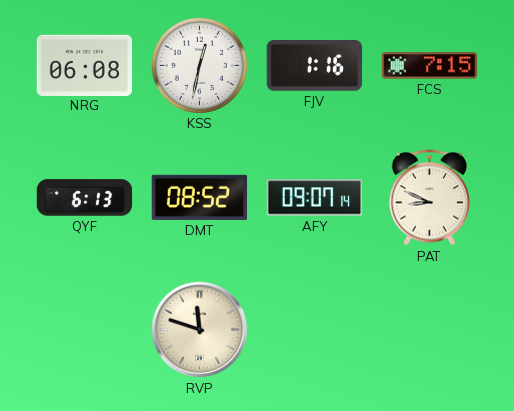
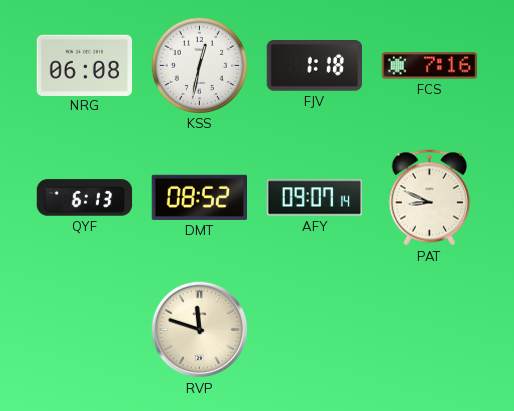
FJV: 1:16 -> 1:18
FCS: 7:15 -> 7:16
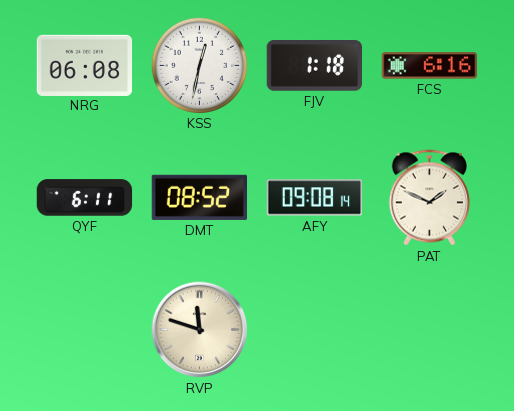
FCS: 7:16 -> 6:16
QYF: 6:13 -> 6:11
AFY: 09:07 -> 09:08
PAT: 8:49 -> 1:49
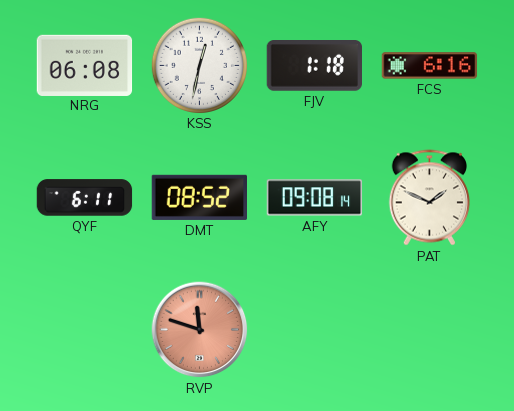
RVP dial: cream -> salmon
